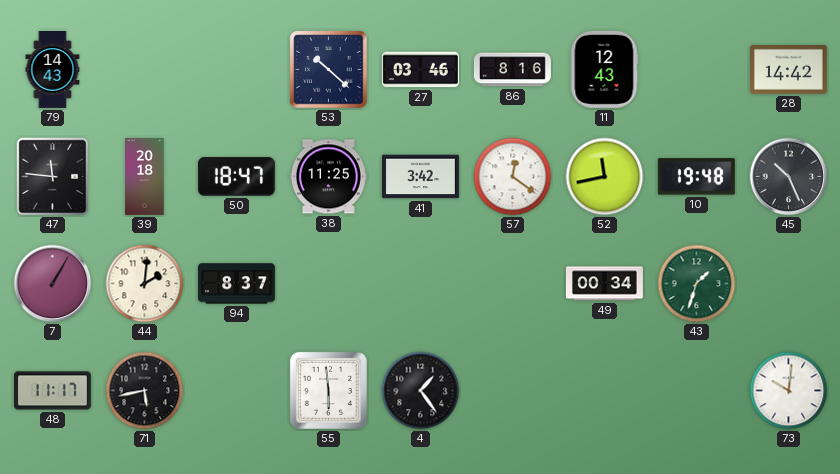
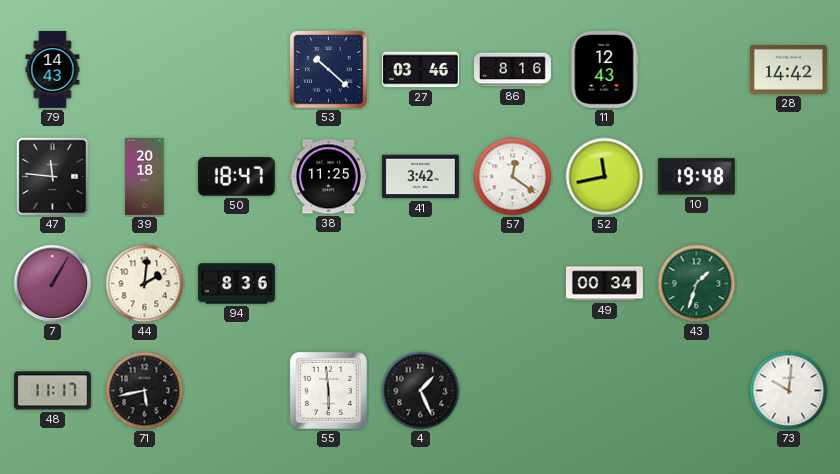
45: 10:26 -> none
94: 8:37 -> 8:36
4: 1:24 -> 1:26
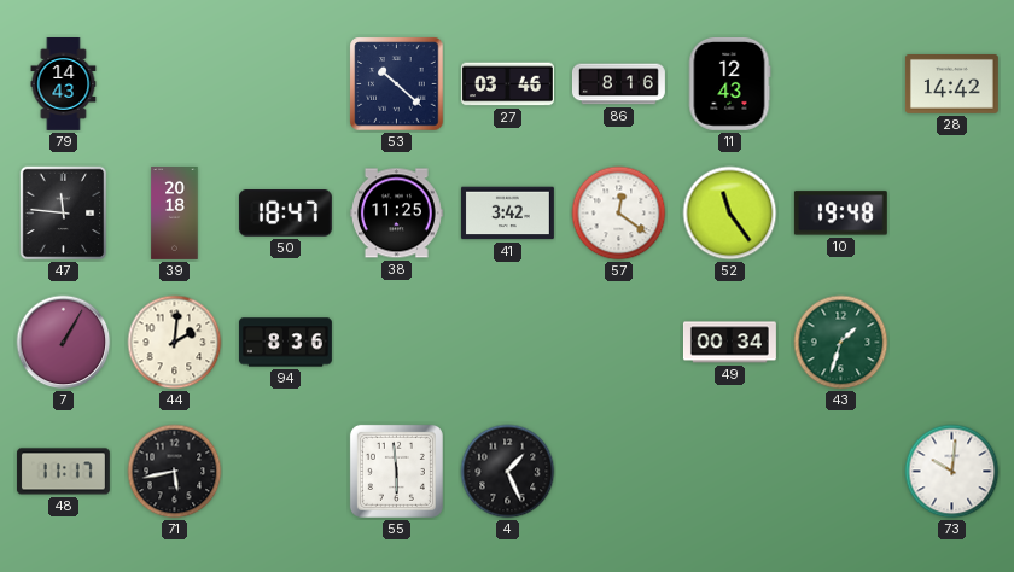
52: 11:43 -> 11:24
